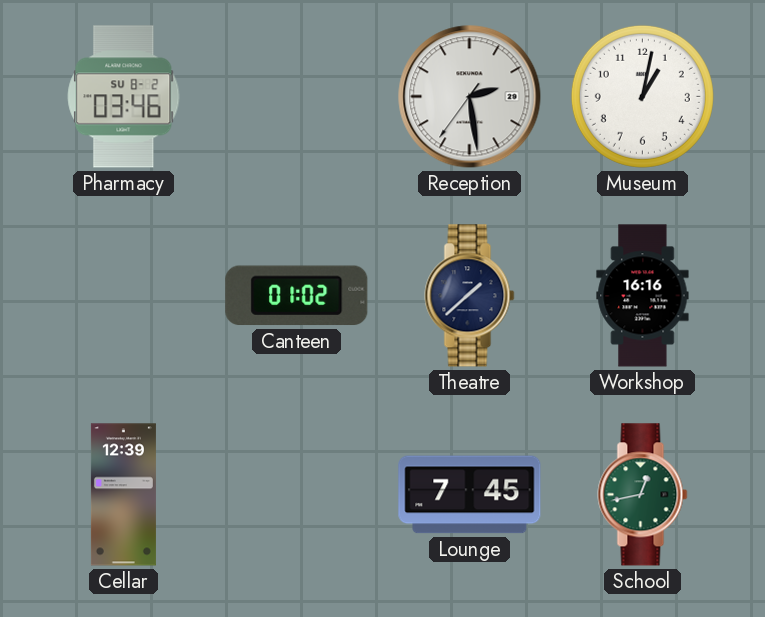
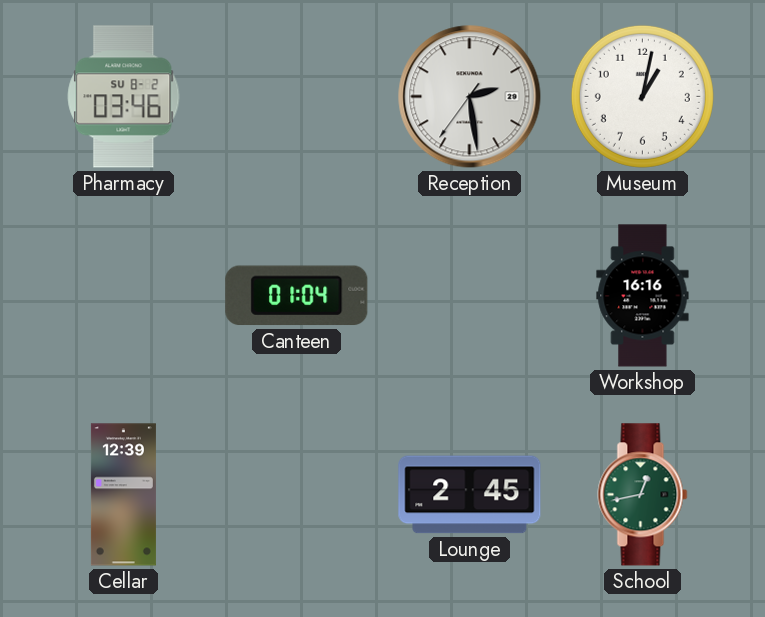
Canteen: 01:02 -> 01:04
Theatre: 1:38 -> none
Lounge: 7:45 -> 2:45
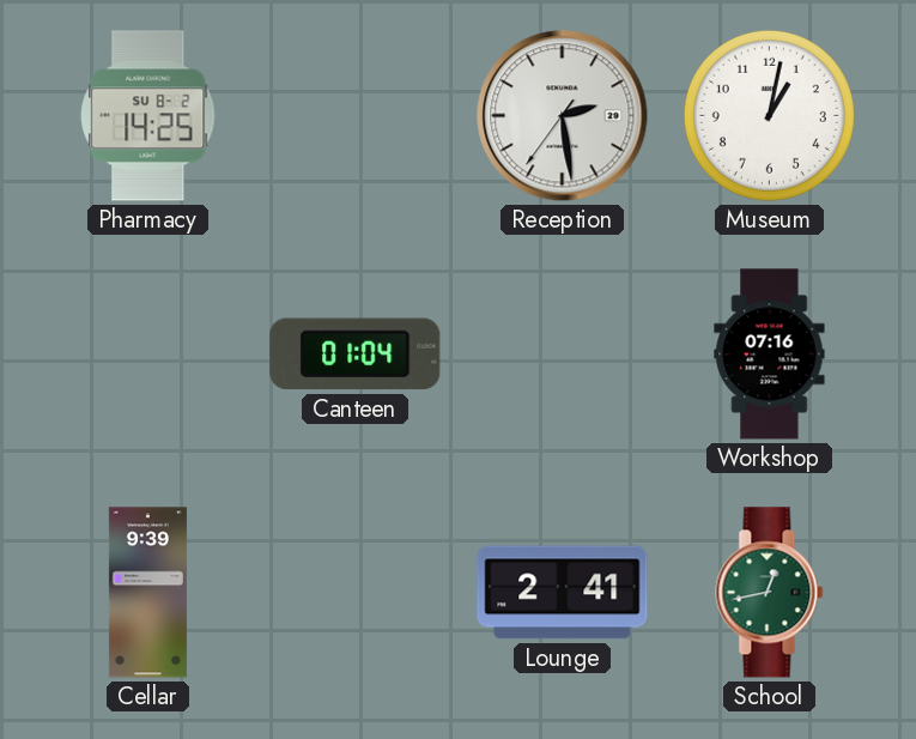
Pharmacy: 03:46 -> 14:25
Workshop: 16:16 -> 07:16
Cellar: 12:39 -> 9:39
Lounge: 2:45 -> 2:41
